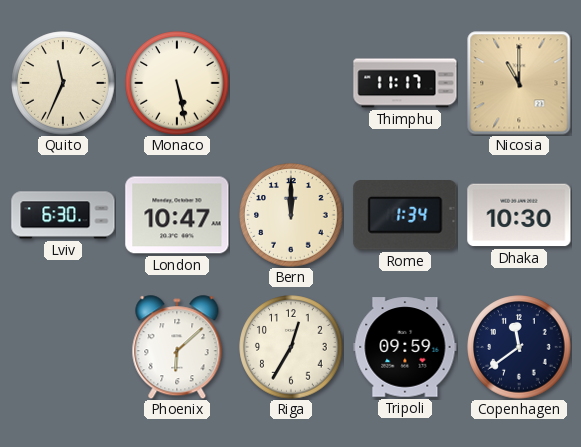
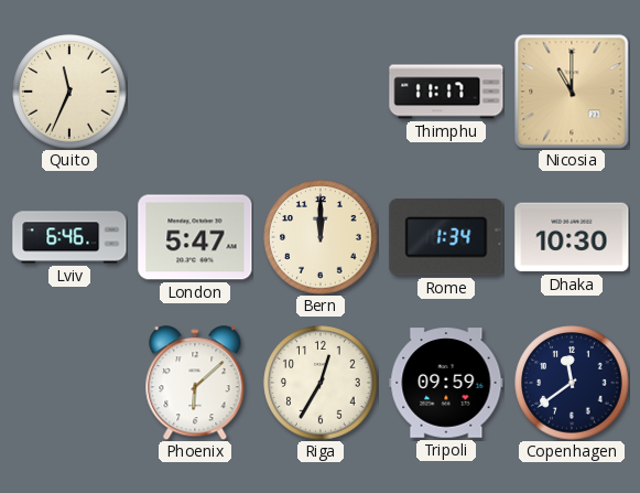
Monaco: 5:28 -> none
Lviv: 6:30 -> 6:46
London: 10:47 -> 5:47
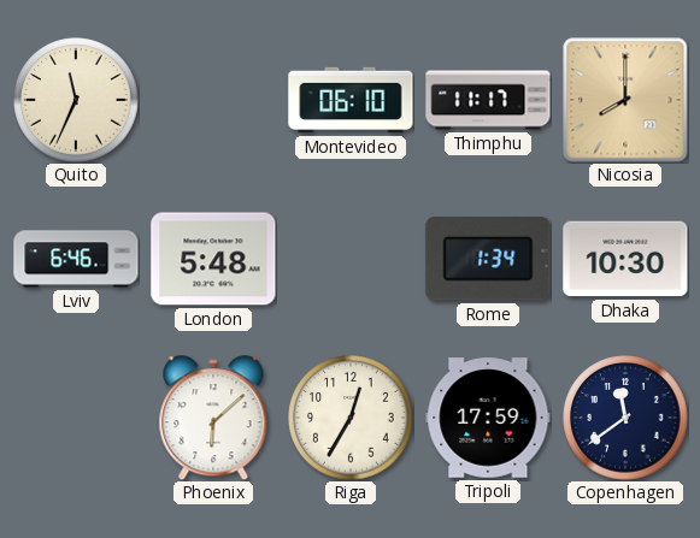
Montevideo: none -> 06:10
Nicosia: 11:00 -> 8:00
London: 5:47 -> 5:48
Bern: 12:00 -> none
Tripoli: 09:59 -> 17:59
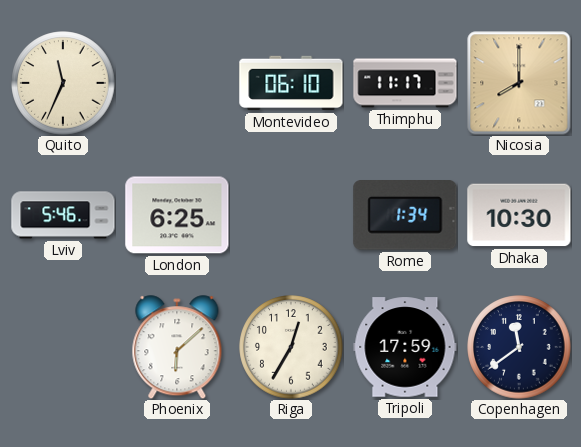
Lviv: 6:46 -> 5:46
London: 5:48 -> 6:25
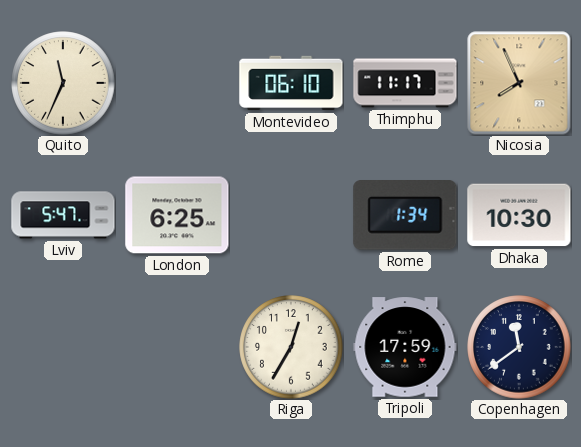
Nicosia: 8:00 -> 7:56
Lviv: 5:46 -> 5:47
Phoenix: 6:08 -> none
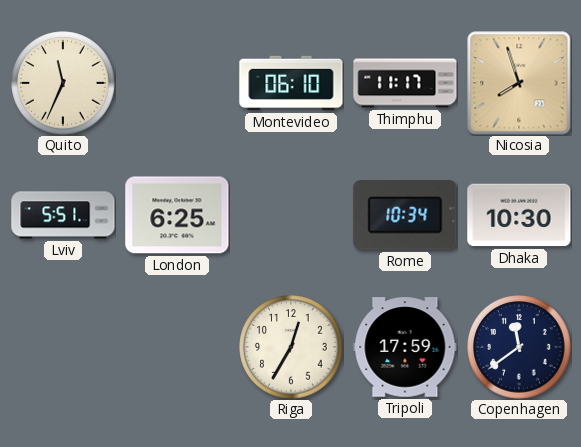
Nicosia: 7:56 -> 7:57
Lviv: 5:47 -> 5:51
Rome: 1:34 -> 10:34
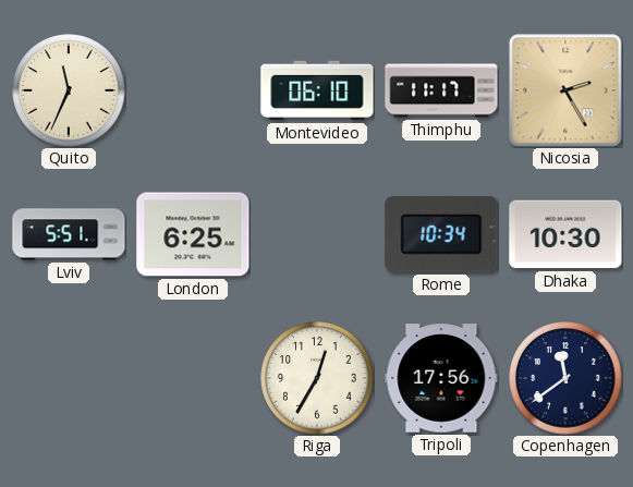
Nicosia: 7:57 -> 2:25
Tripoli: 17:59 -> 17:56
